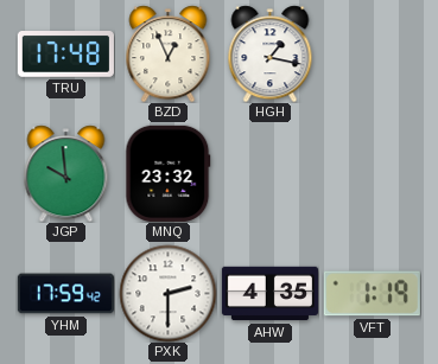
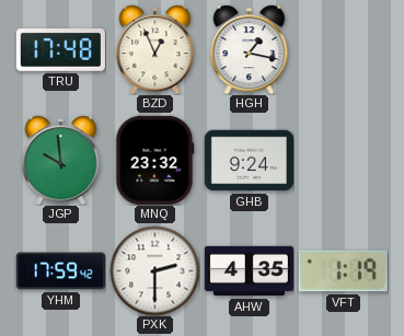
GHB: none -> 9:24
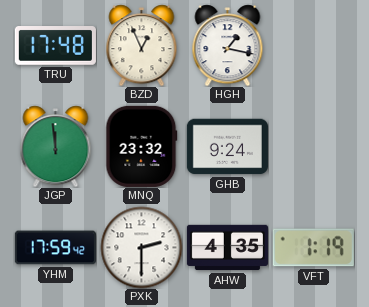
JGP: 9:59 -> 11:59
